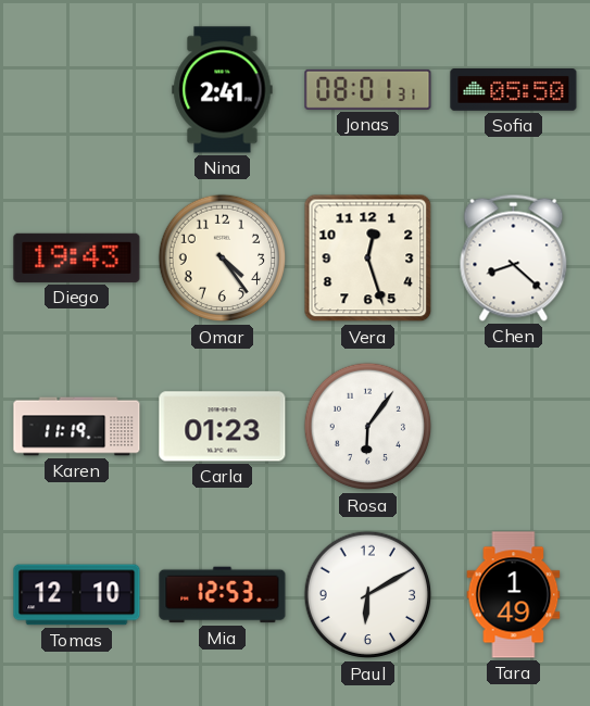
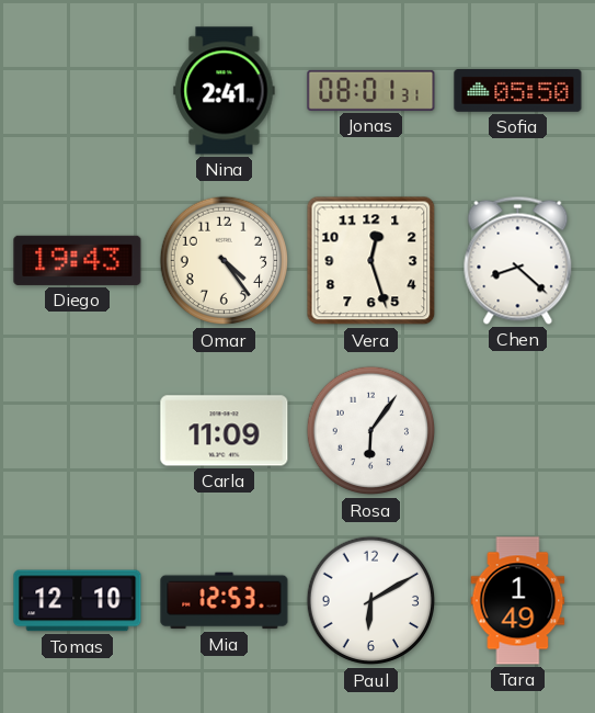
Karen: 11:19 -> none
Carla: 01:23 -> 11:09
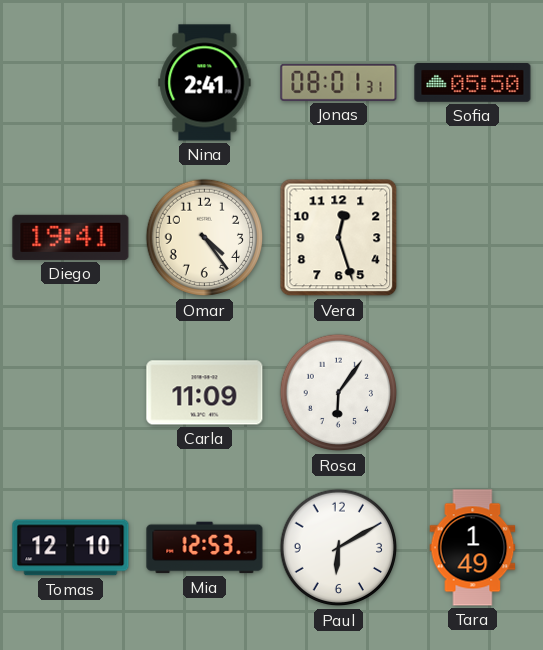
Diego: 19:43 -> 19:41
Chen: 8:22 -> none
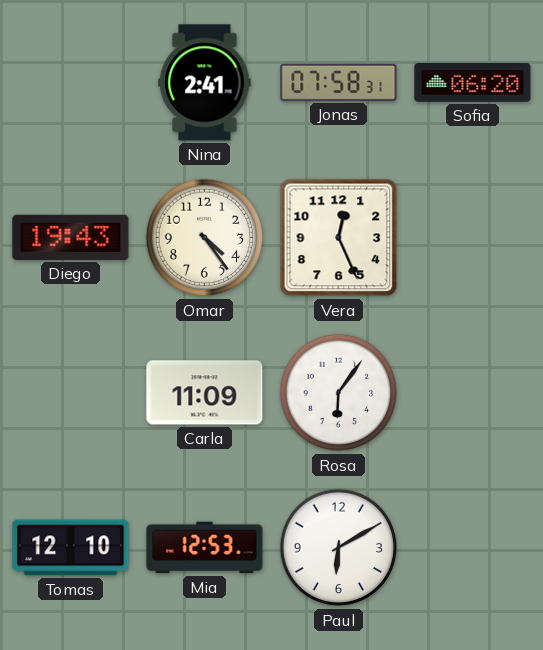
Jonas: 08:01 -> 07:58
Sofia: 05:50 -> 06:20
Diego: 19:41 -> 19:43
Vera: 12:27 -> 12:26
Tara: 1:49 -> none
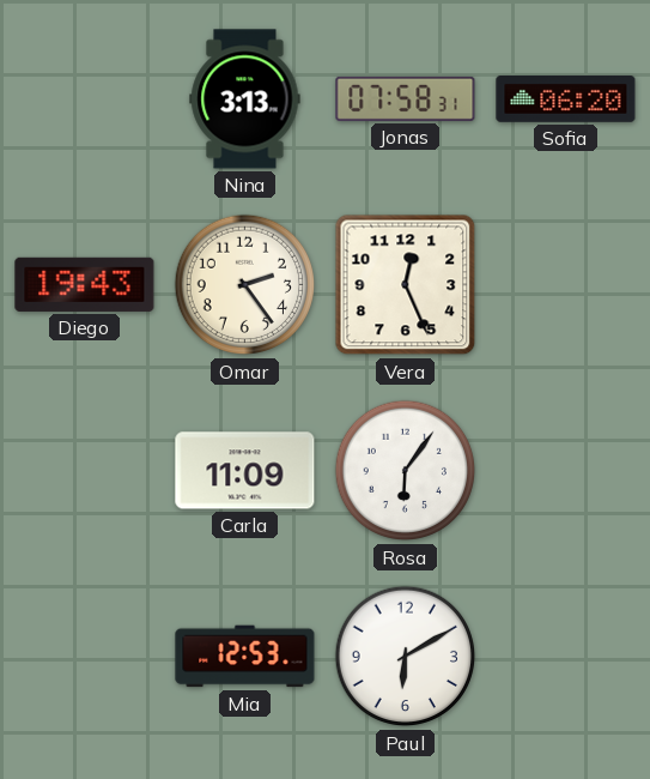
Nina: 2:41 -> 3:13
Omar: 4:24 -> 2:24
Tomas: 12:10 -> none
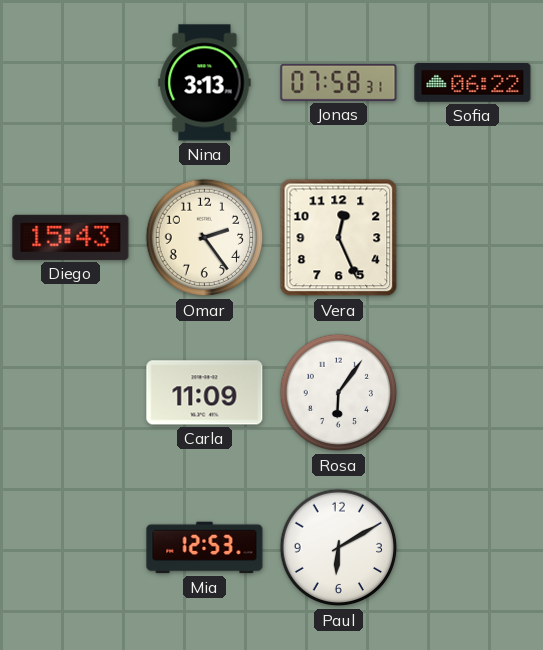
Sofia: 06:20 -> 06:22
Diego: 19:43 -> 15:43
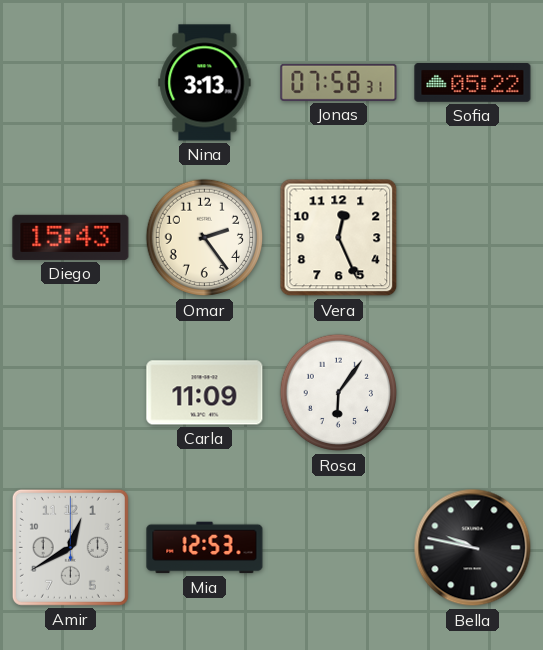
Sofia: 06:22 -> 05:22
Amir: none -> 12:40
Paul: 6:10 -> none
Bella: none -> 9:47
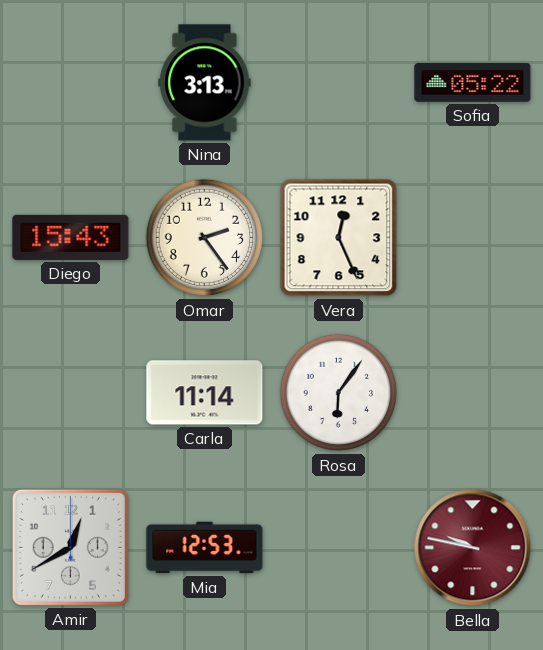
Jonas: 07:58 -> none
Carla: 11:09 -> 11:14
Bella dial: black -> burgundy
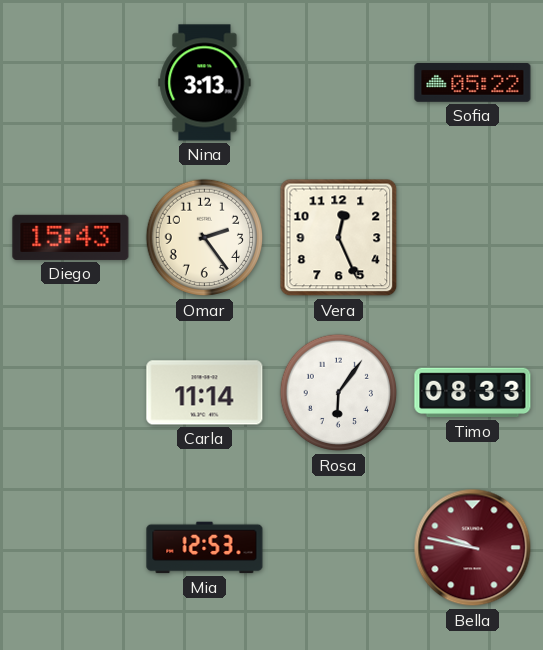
Timo: none -> 08:33
Amir: 12:40 -> none
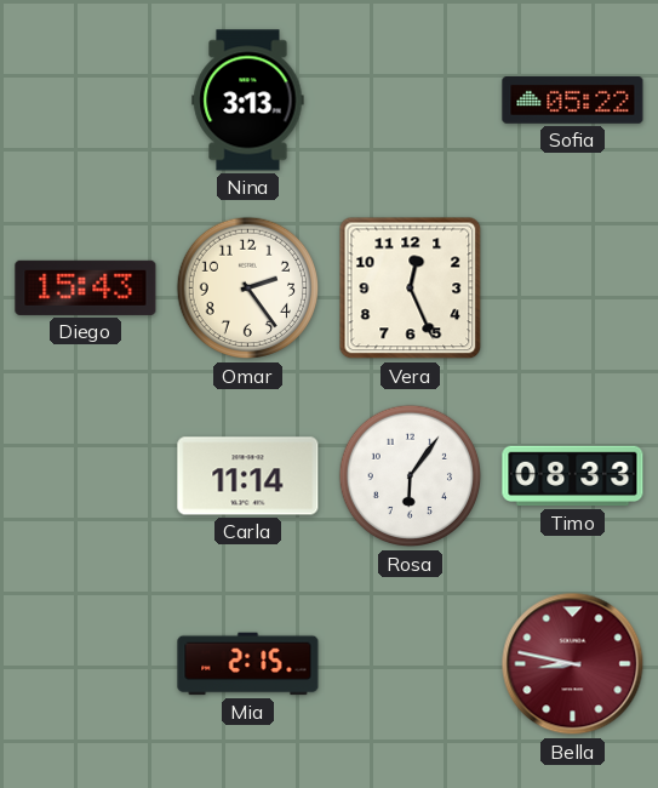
Mia: 12:53 -> 2:15
Bella: 9:47 -> 8:47
